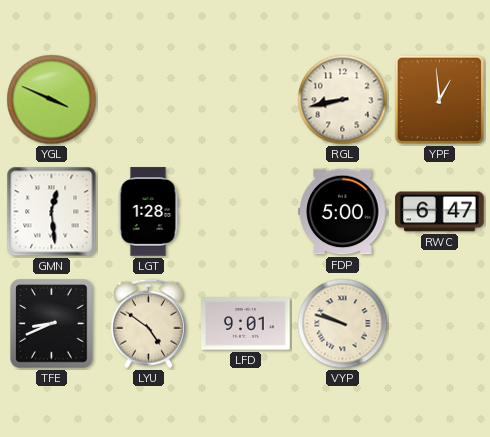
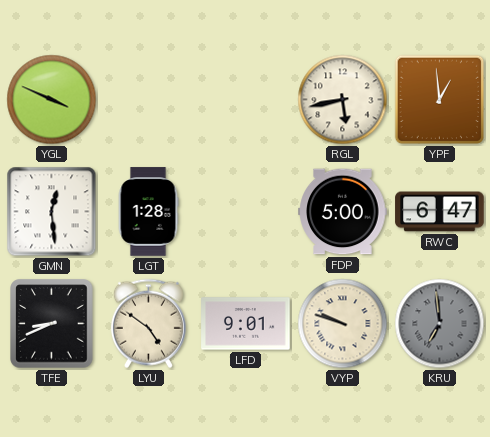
RGL: 8:43 -> 5:43
KRU: none -> 6:59
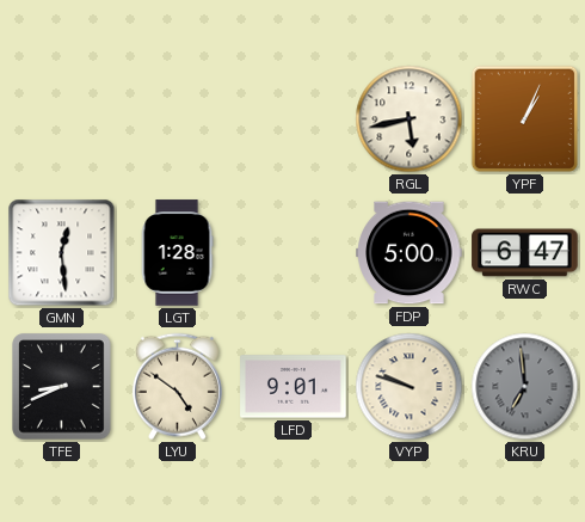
YGL: 3:49 -> none
YPF: 12:59 -> 1:04
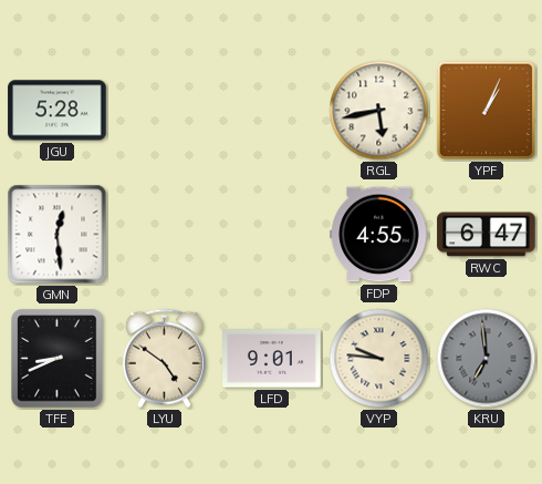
JGU: none -> 5:28
LGT: 1:28 -> none
FDP: 5:00 -> 4:55
VYP: 9:48 -> 9:46
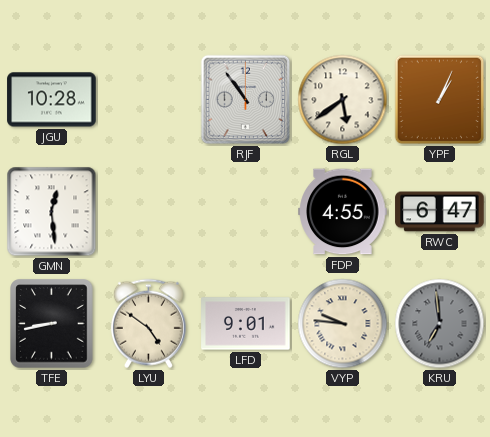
JGU: 5:28 -> 10:28
RJF: none -> 10:54
RGL: 5:43 -> 5:39
TFE: 8:41 -> 8:43
